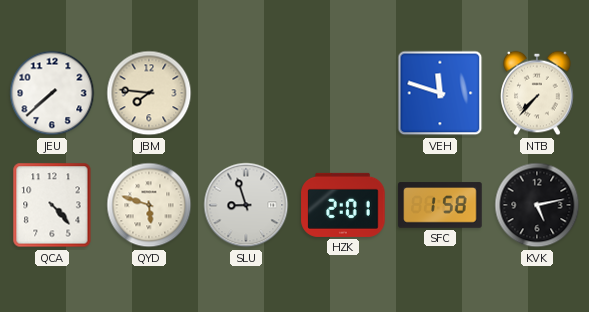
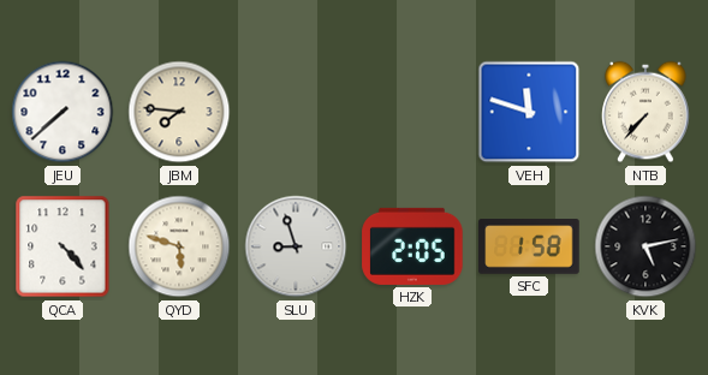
HZK: 2:01 -> 2:05
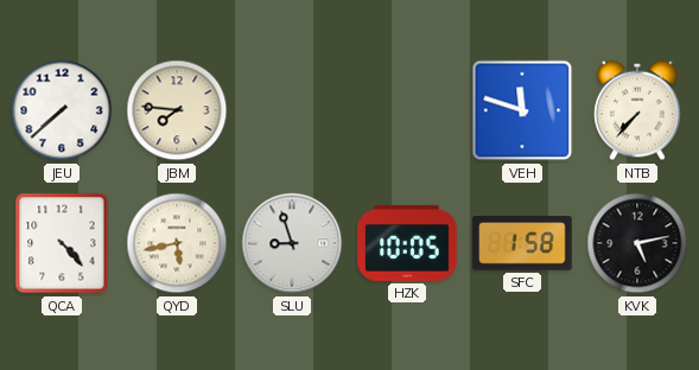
QYD: 5:48 -> 5:43
HZK: 2:05 -> 10:05
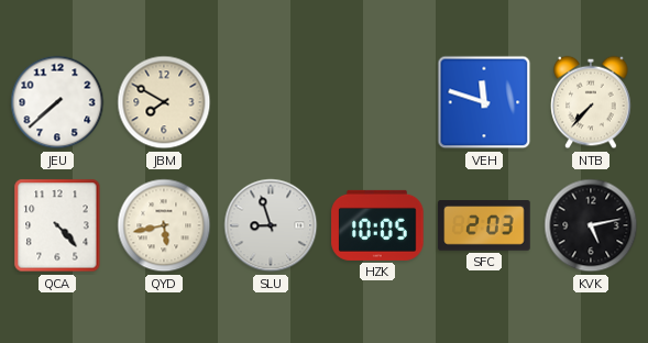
JBM: 7:46 -> 7:50
SFC: 1:58 -> 2:03
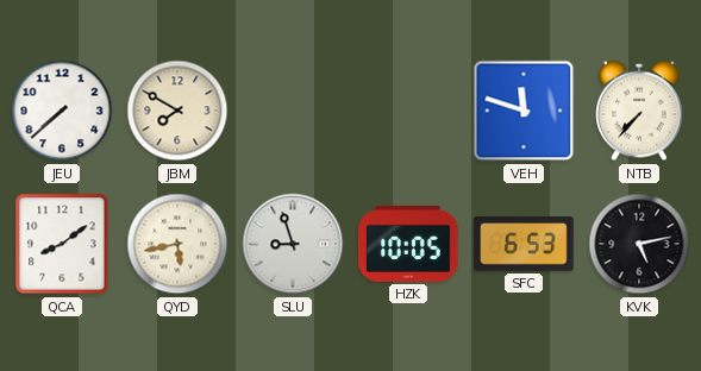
QCA: 4:23 -> 8:09
SFC: 2:03 -> 6:53
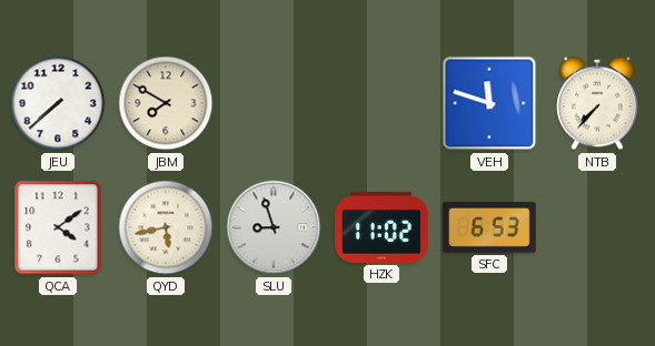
QCA: 8:09 -> 4:09
HZK: 10:05 -> 11:02
KVK: 5:13 -> none
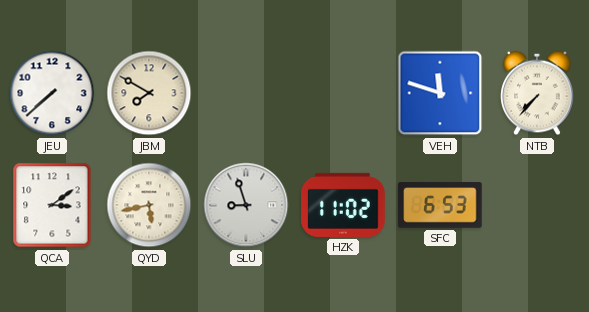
QCA: 4:09 -> 3:09
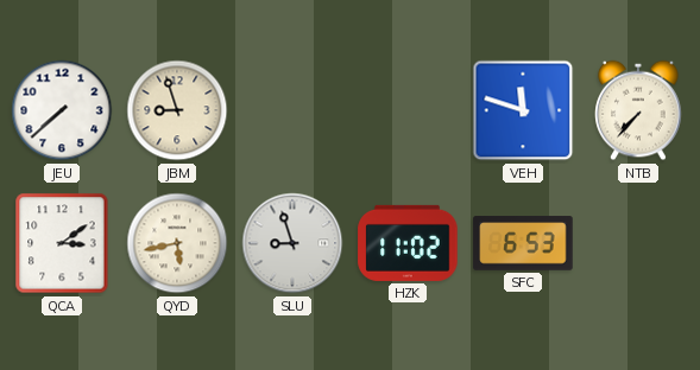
JBM: 7:50 -> 8:57
